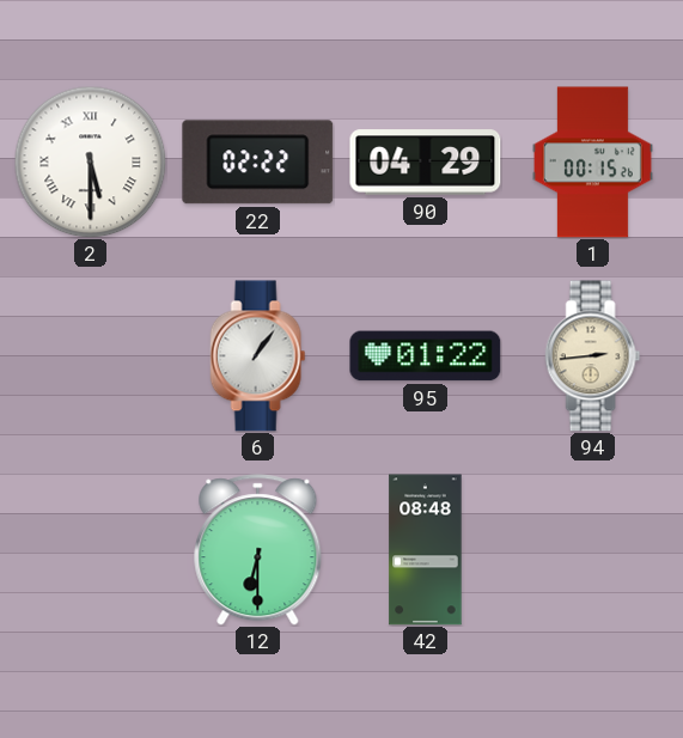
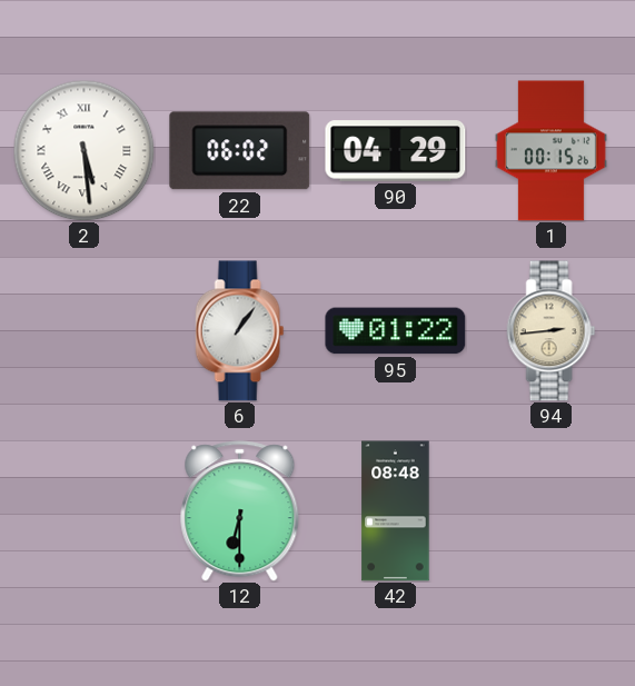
2: 5:30 -> 5:29
22: 02:22 -> 06:02
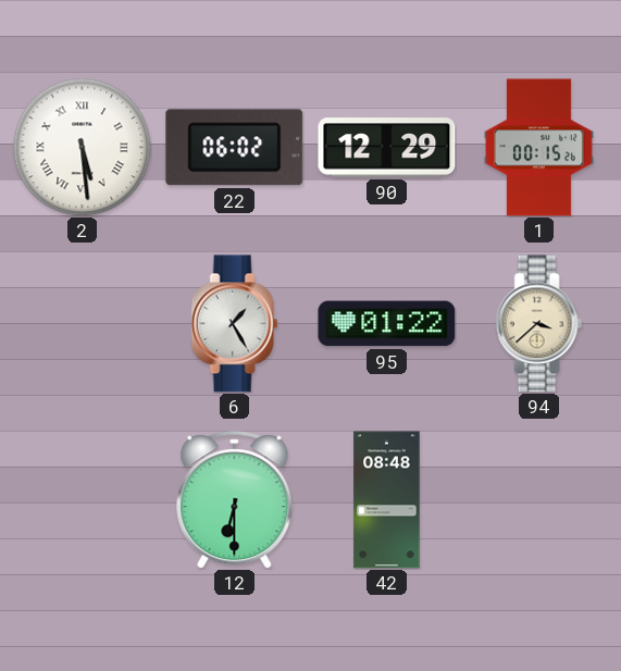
90: 04:29 -> 12:29
6: 1:06 -> 1:25
94: 2:44 -> 3:38
